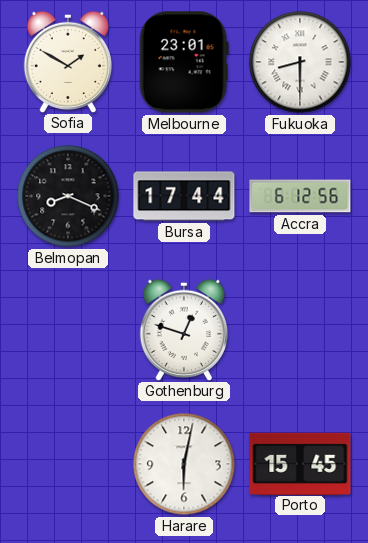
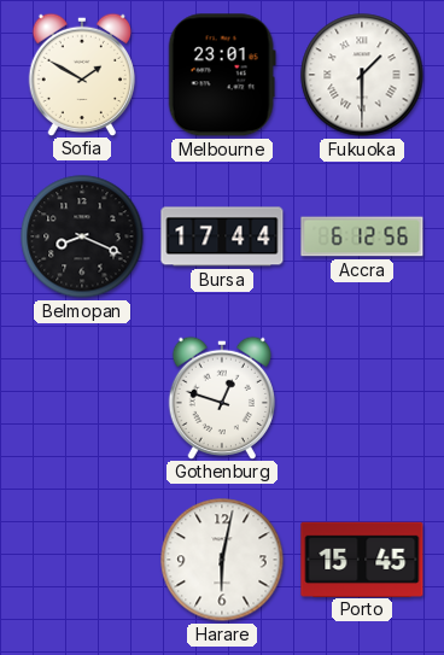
Fukuoka: 8:30 -> 1:30
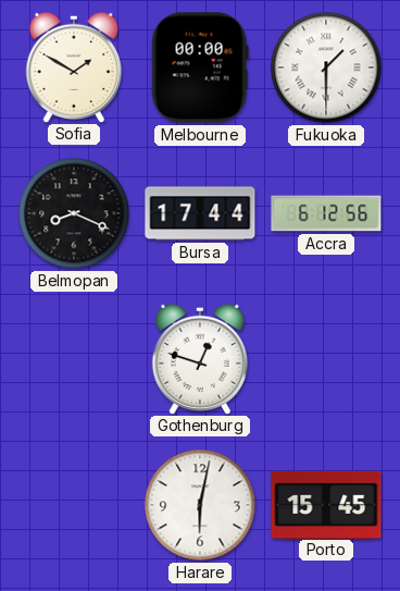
Melbourne: 23:01 -> 00:00
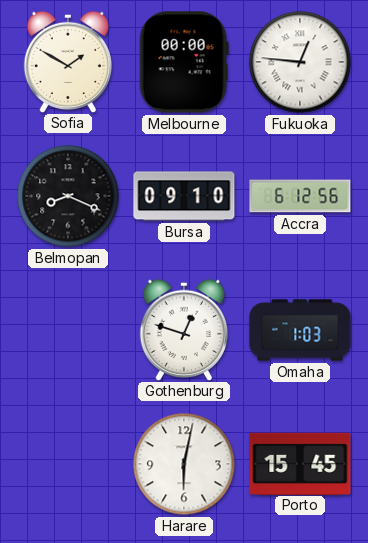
Fukuoka: 1:30 -> 12:46
Bursa: 17:44 -> 09:10
Omaha: none -> 1:03
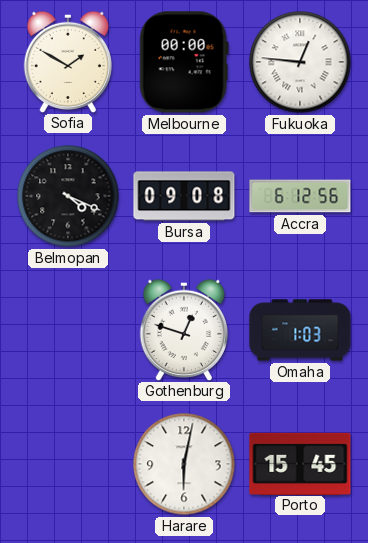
Belmopan: 8:19 -> 4:19
Bursa: 09:10 -> 09:08
